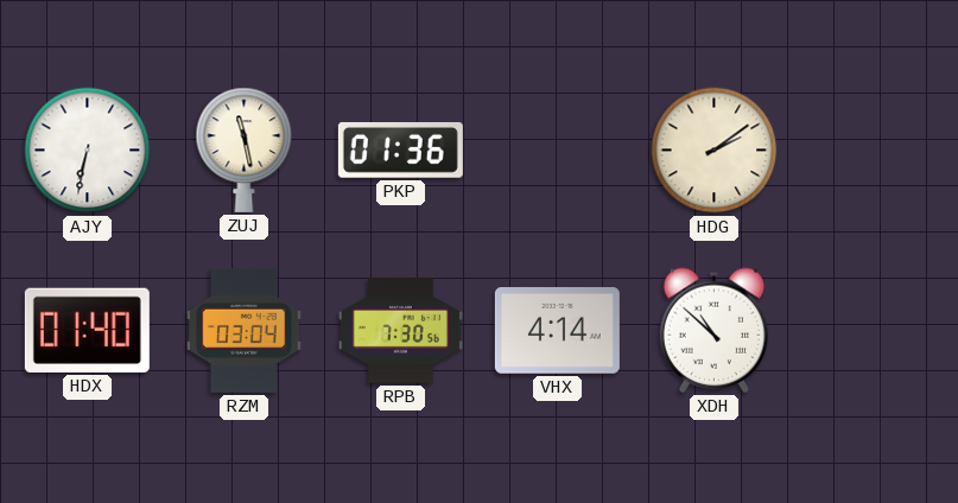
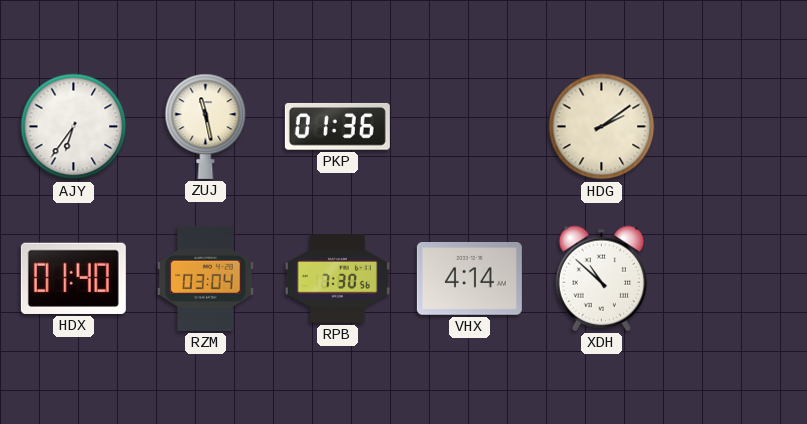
AJY: 6:32 -> 6:36
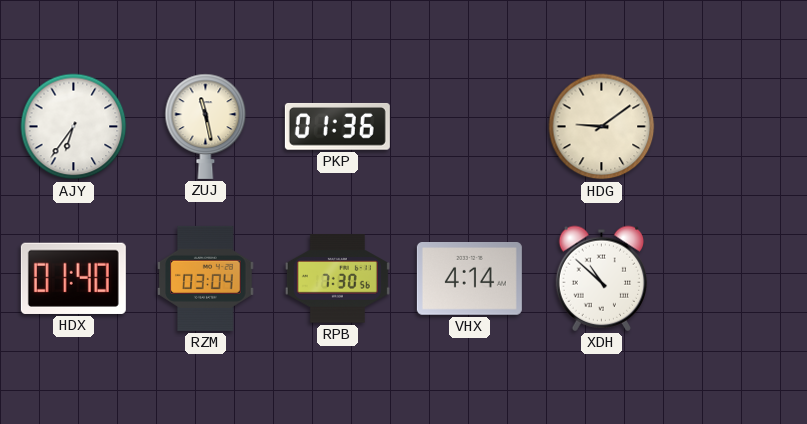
HDG: 2:09 -> 9:09
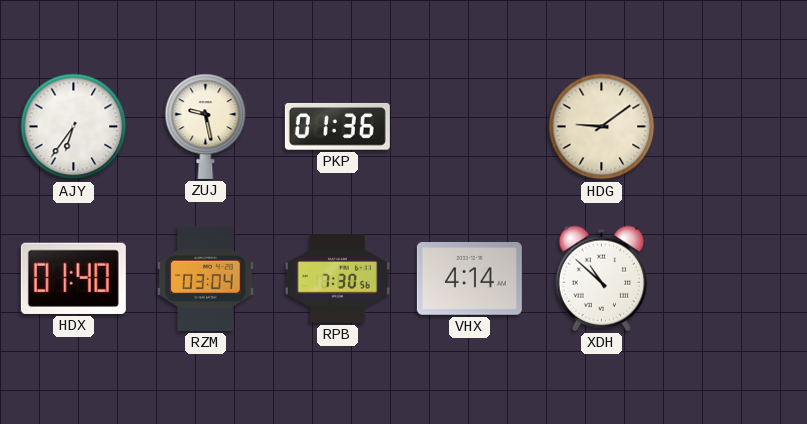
ZUJ: 11:28 -> 9:28
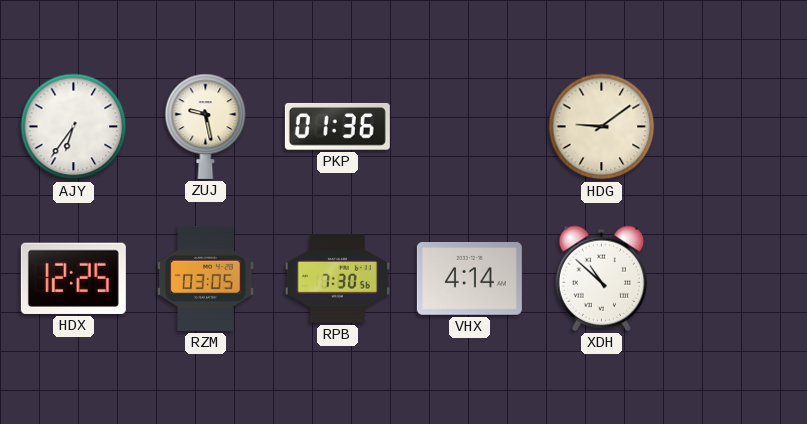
HDX: 01:40 -> 12:25
RZM: 03:04 -> 03:05
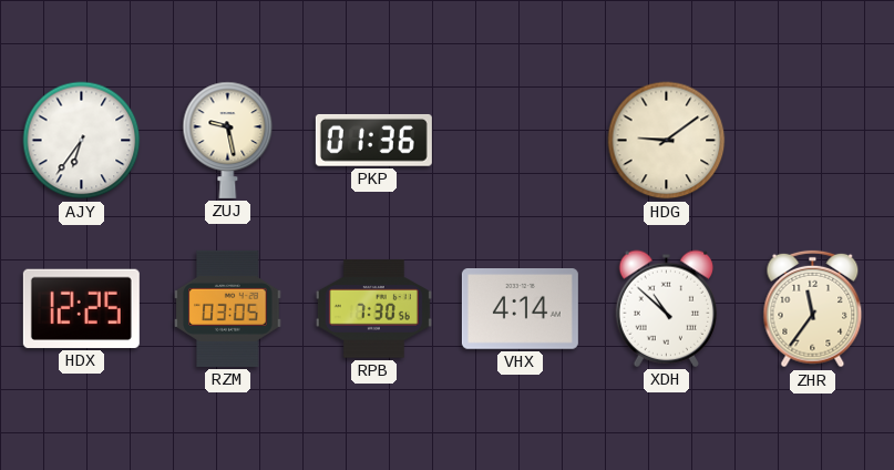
ZHR: none -> 11:36
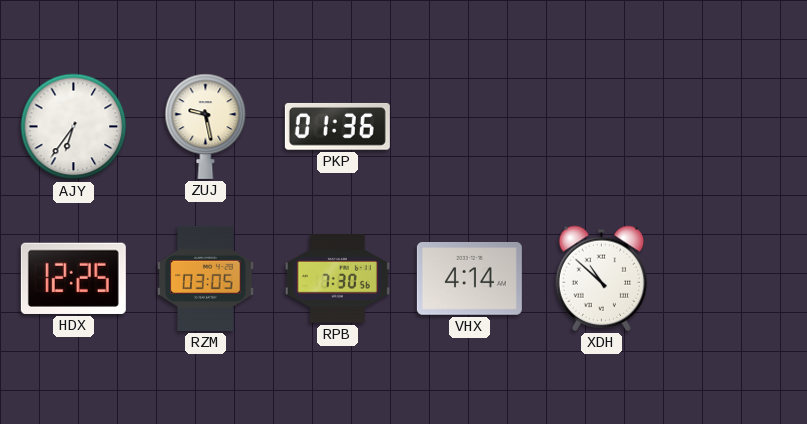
HDG: 9:09 -> none
ZHR: 11:36 -> none
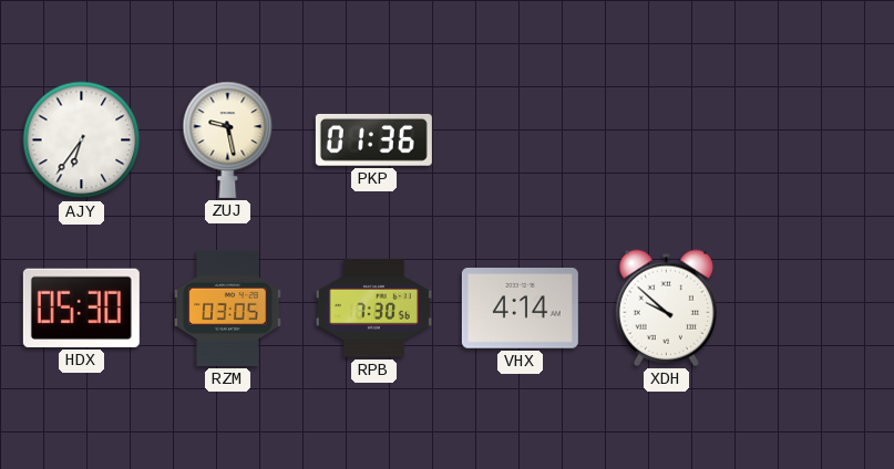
HDX: 12:25 -> 05:30
XDH: 10:52 -> 9:52
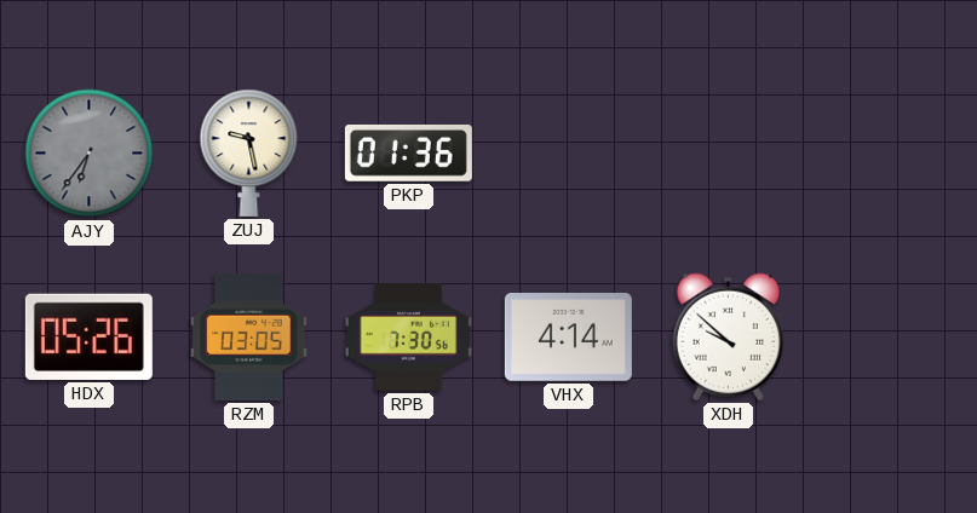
AJY dial: white -> grey
HDX: 05:30 -> 05:26
